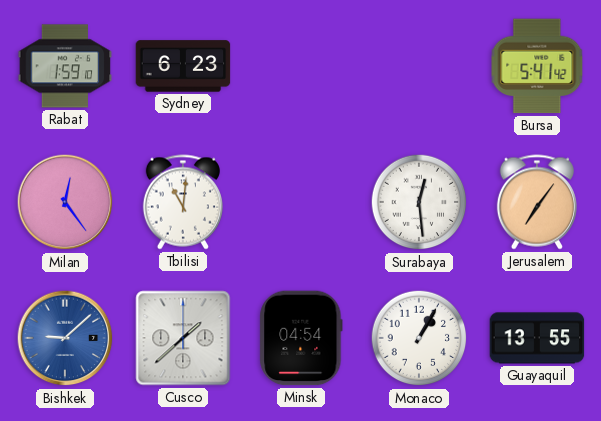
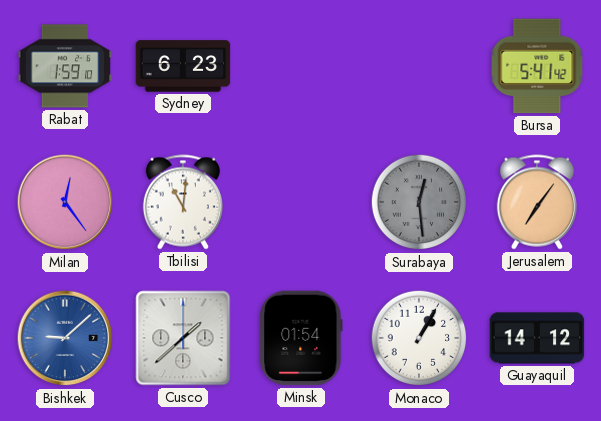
Surabaya dial: white -> grey
Minsk: 04:54 -> 01:54
Guayaquil: 13:55 -> 14:12
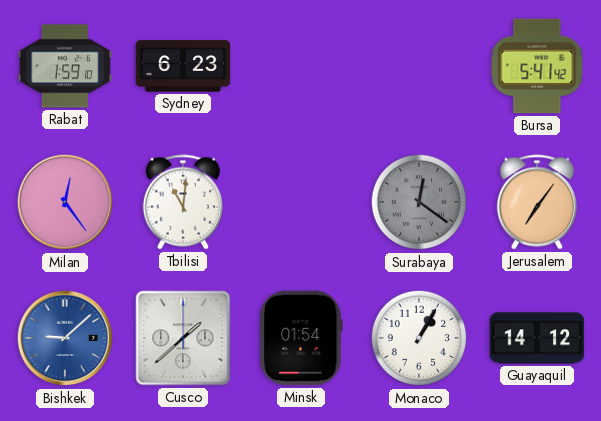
Surabaya: 12:29 -> 12:21
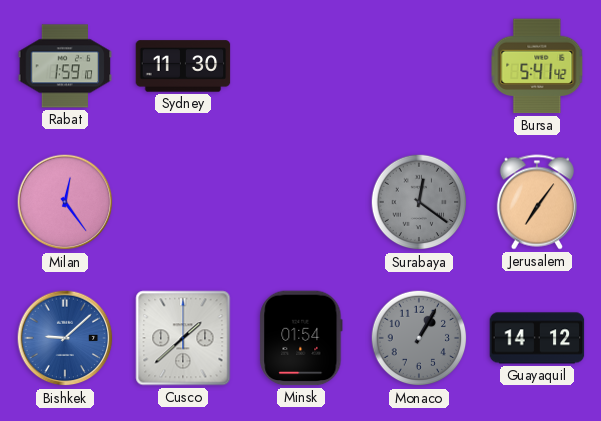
Sydney: 6:23 -> 11:30
Tbilisi: 11:01 -> none
Monaco dial: white -> grey
